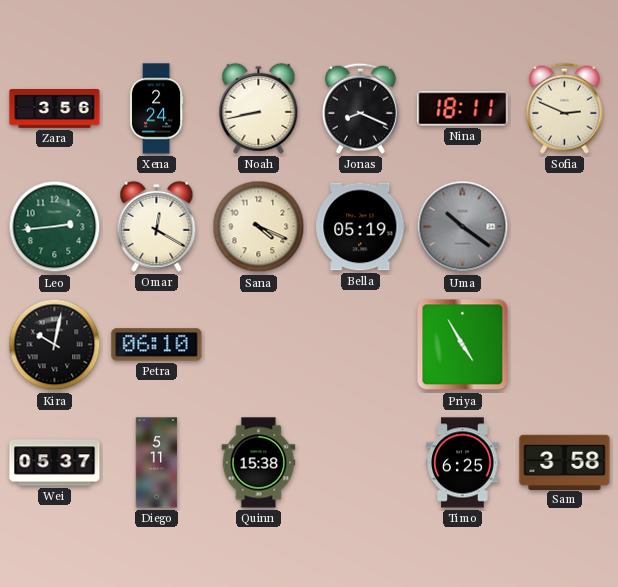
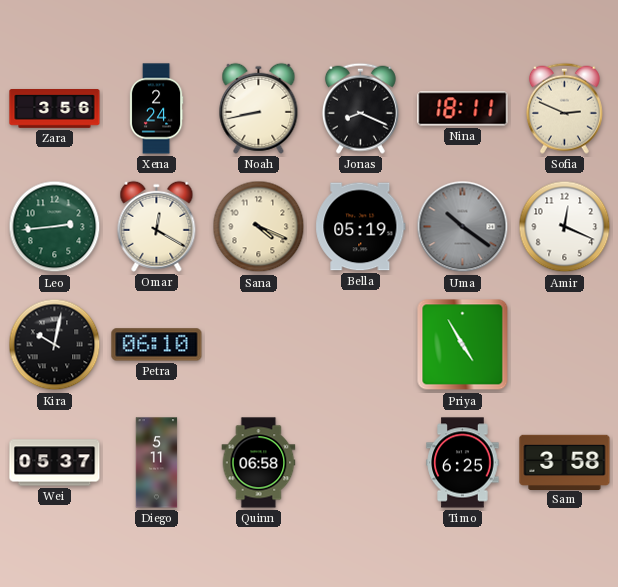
Amir: none -> 12:19
Quinn: 15:38 -> 06:58
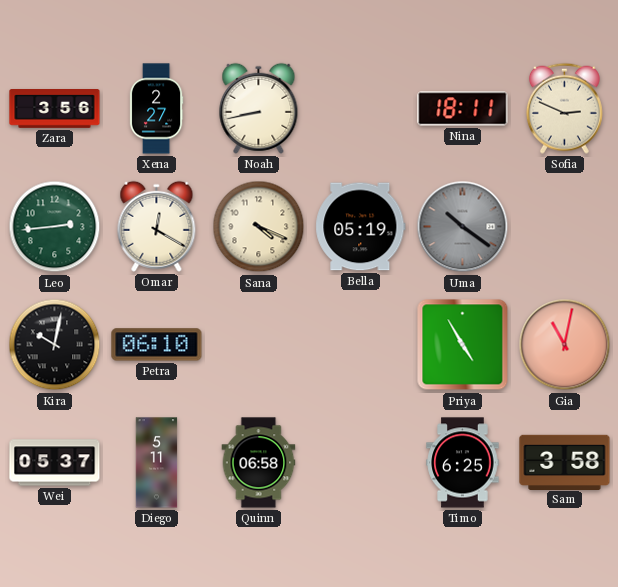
Xena: 2:24 -> 2:27
Jonas: 8:19 -> none
Amir: 12:19 -> none
Gia: none -> 11:02
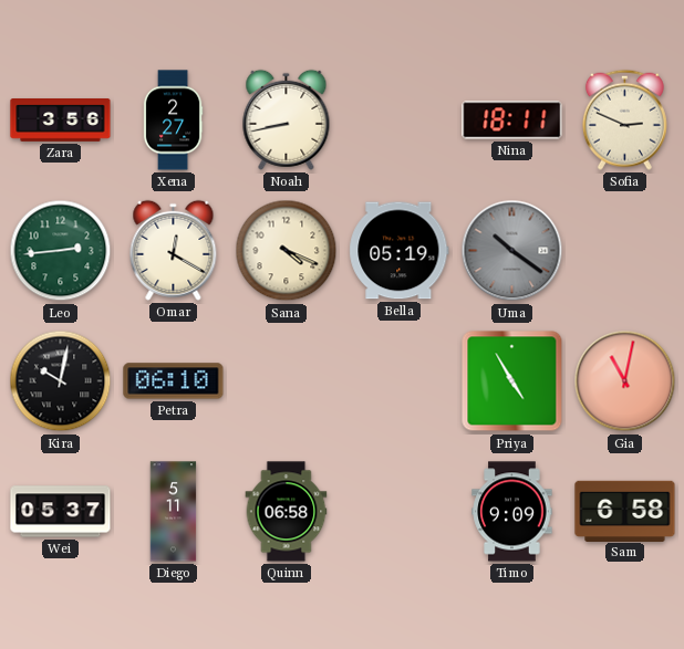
Timo: 6:25 -> 9:09
Sam: 3:58 -> 6:58
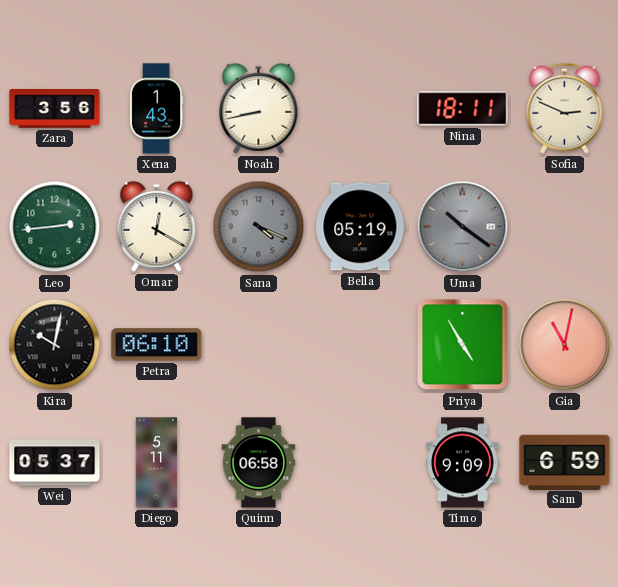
Xena: 2:27 -> 1:43
Sana dial: cream -> grey
Sam: 6:58 -> 6:59
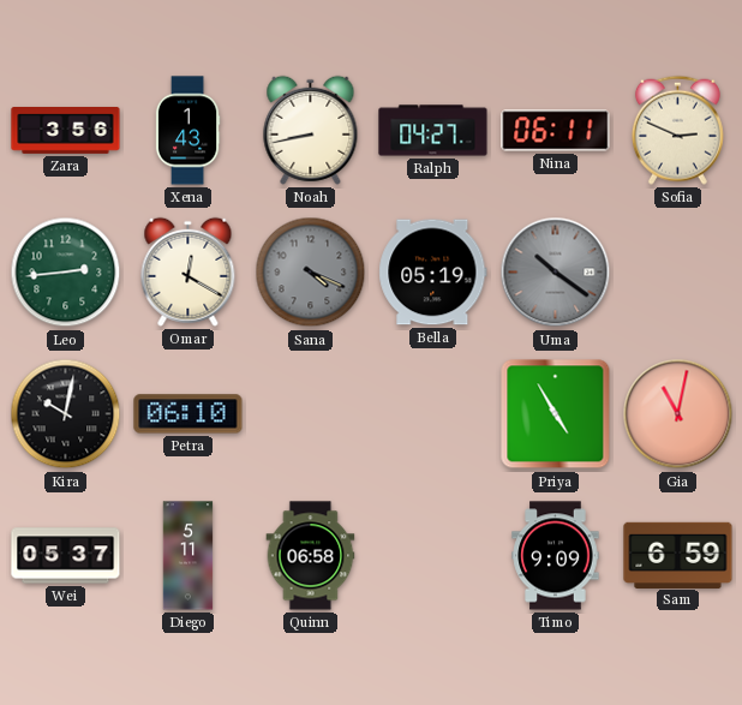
Ralph: none -> 04:27
Nina: 18:11 -> 06:11
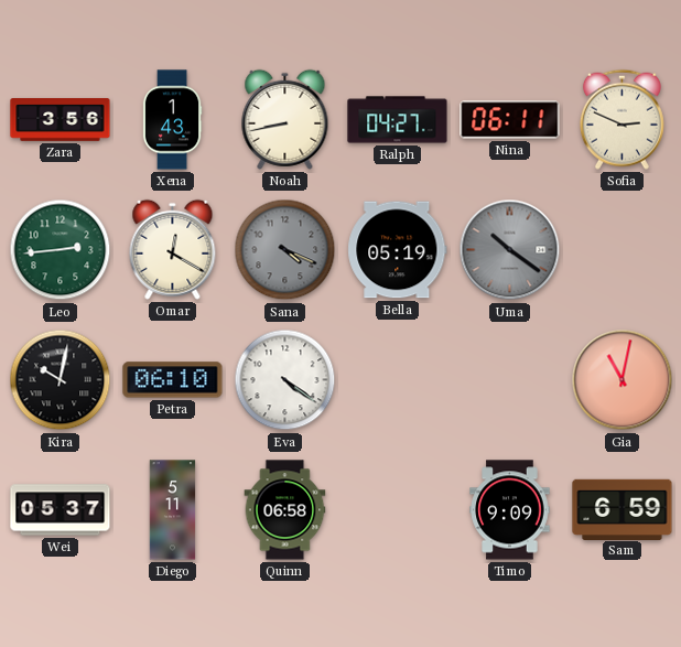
Eva: none -> 4:21
Priya: 4:55 -> none
